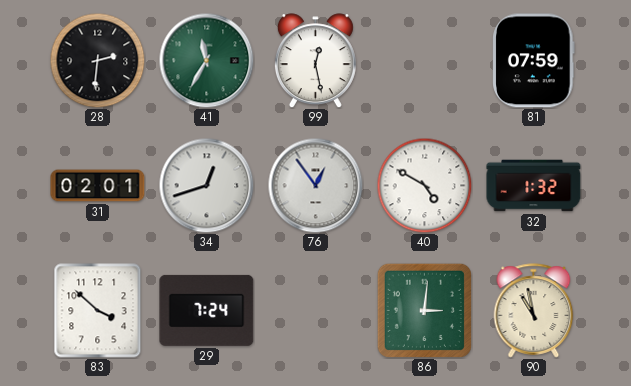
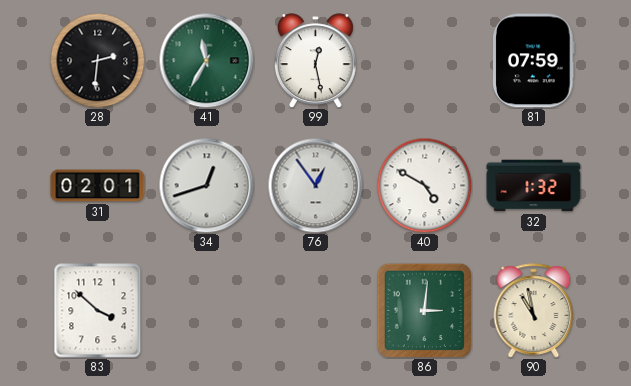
29: 7:24 -> none
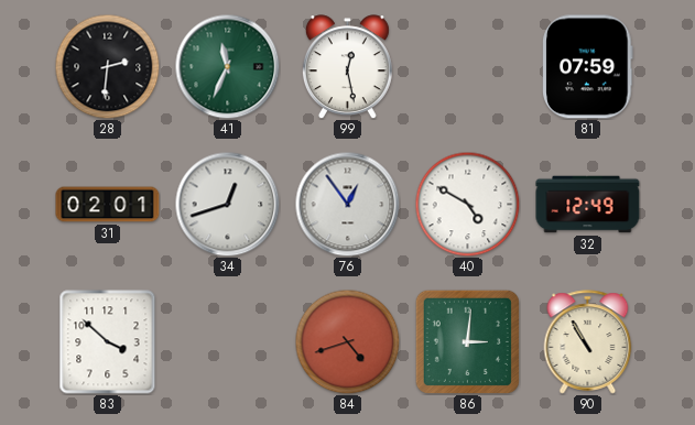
41: 11:35 -> 11:34
32: 1:32 -> 12:49
84: none -> 4:42
90: 10:58 -> 10:55
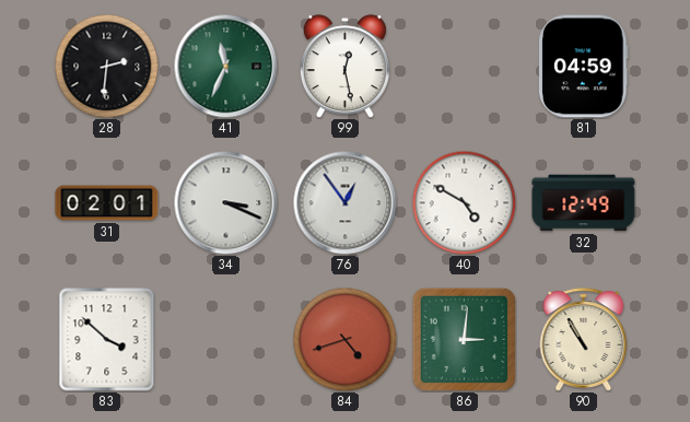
81: 07:59 -> 04:59
34: 12:42 -> 3:19
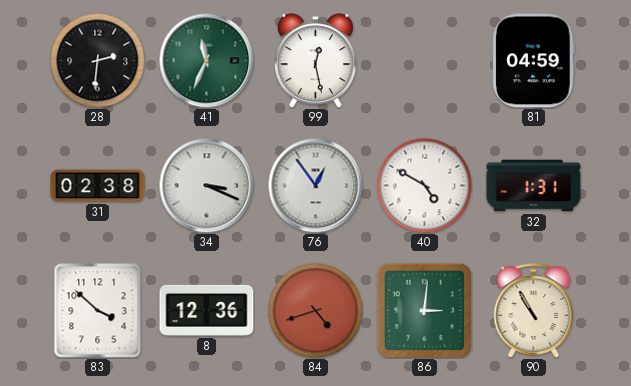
31: 02:01 -> 02:38
32: 12:49 -> 1:31
8: none -> 12:36
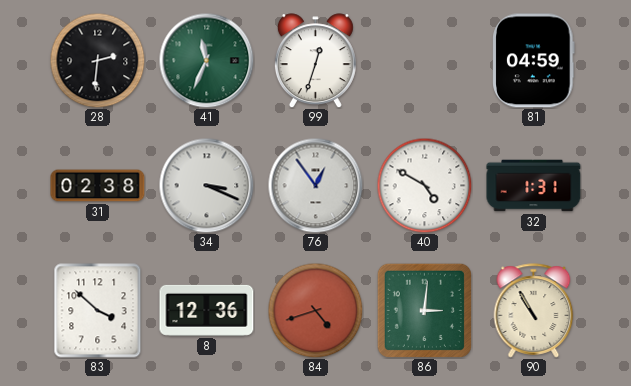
99: 12:28 -> 12:33
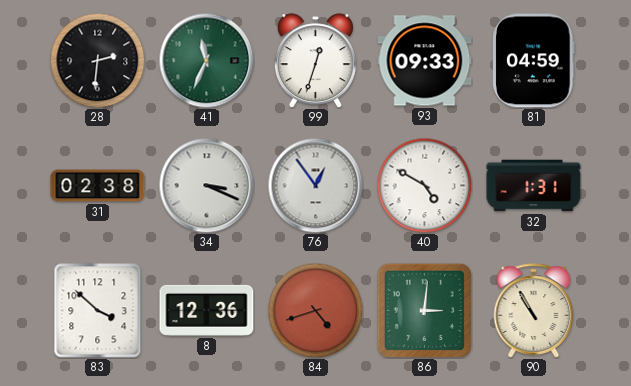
93: none -> 09:33
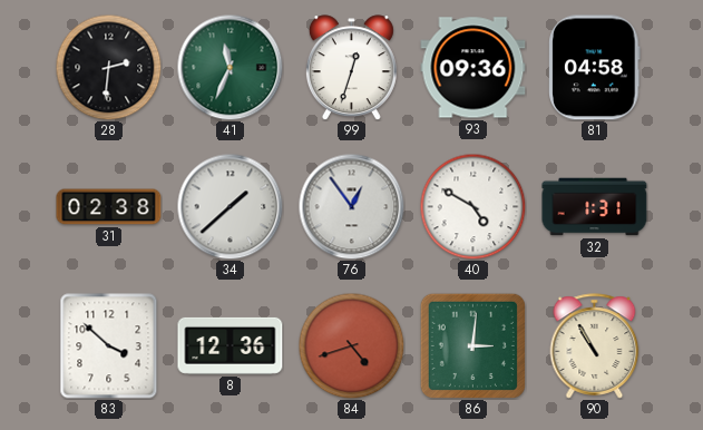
93: 09:33 -> 09:36
81: 04:59 -> 04:58
34: 3:19 -> 1:38
